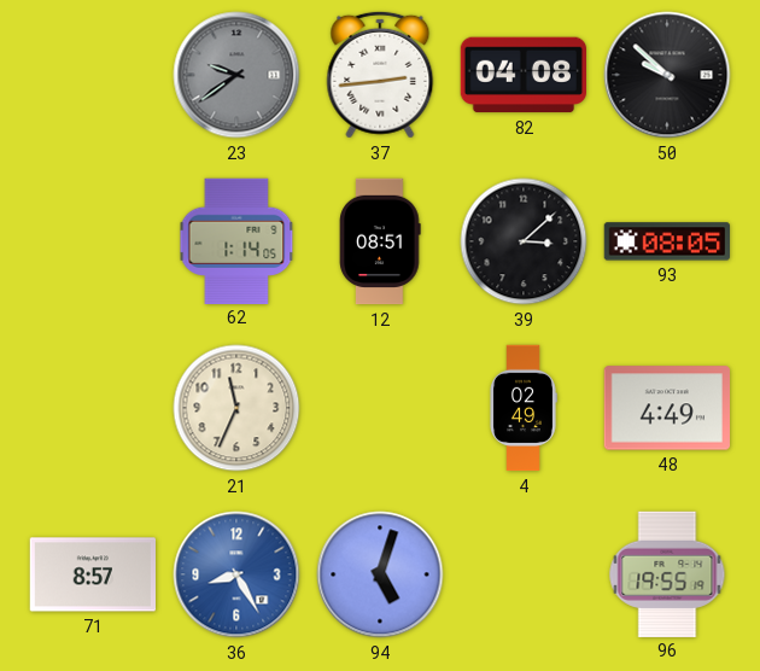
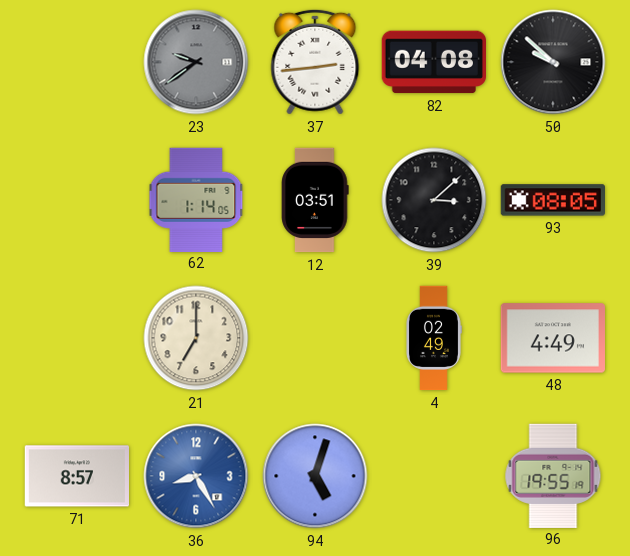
12: 08:51 -> 03:51
21: 11:34 -> 7:00
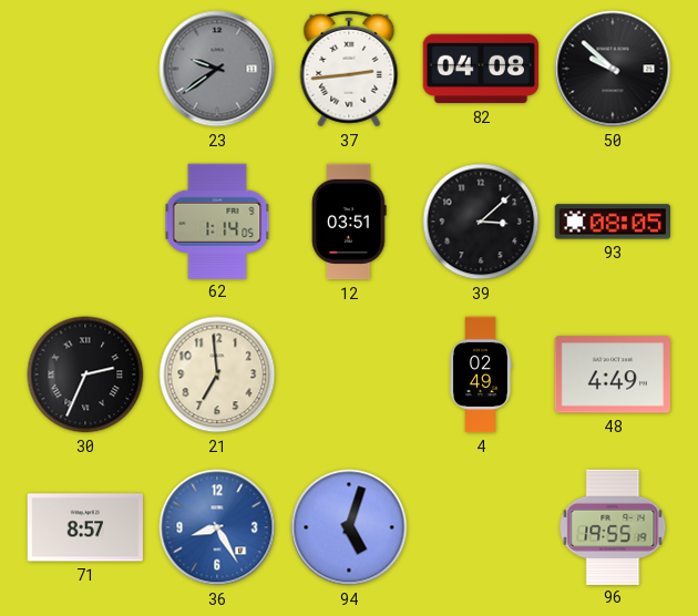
30: none -> 2:34
21: 7:00 -> 6:59
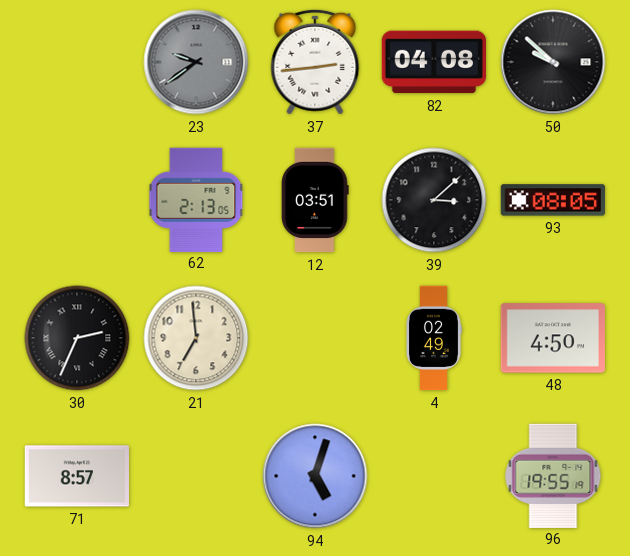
62: 1:14 -> 2:13
48: 4:49 -> 4:50
36: 8:25 -> none
